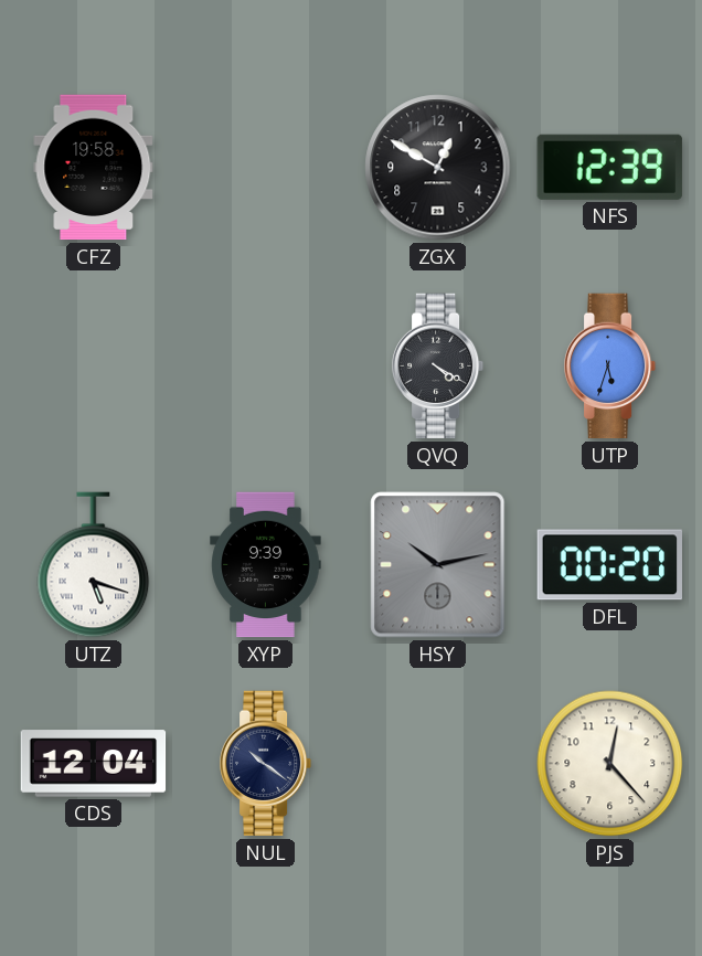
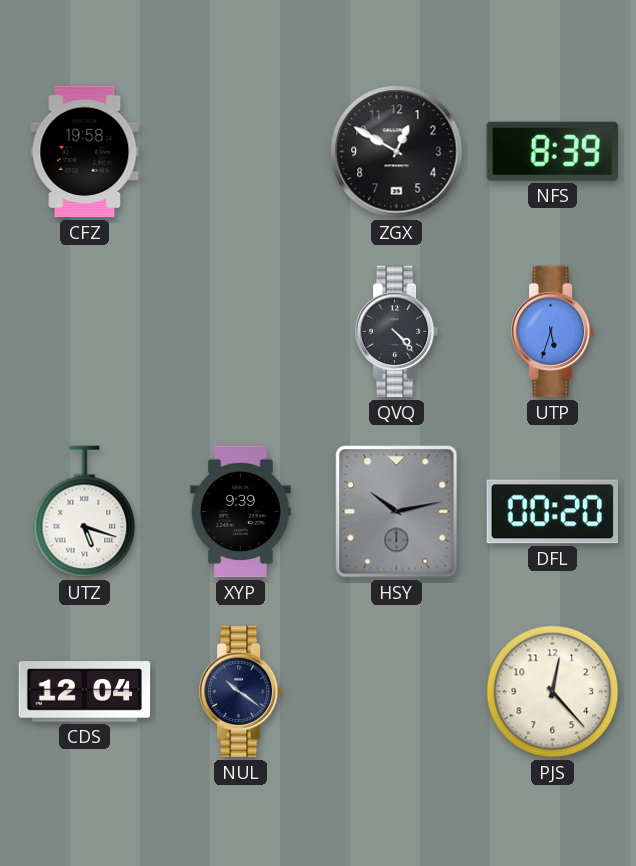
NFS: 12:39 -> 8:39
QVQ: 4:20 -> 4:23
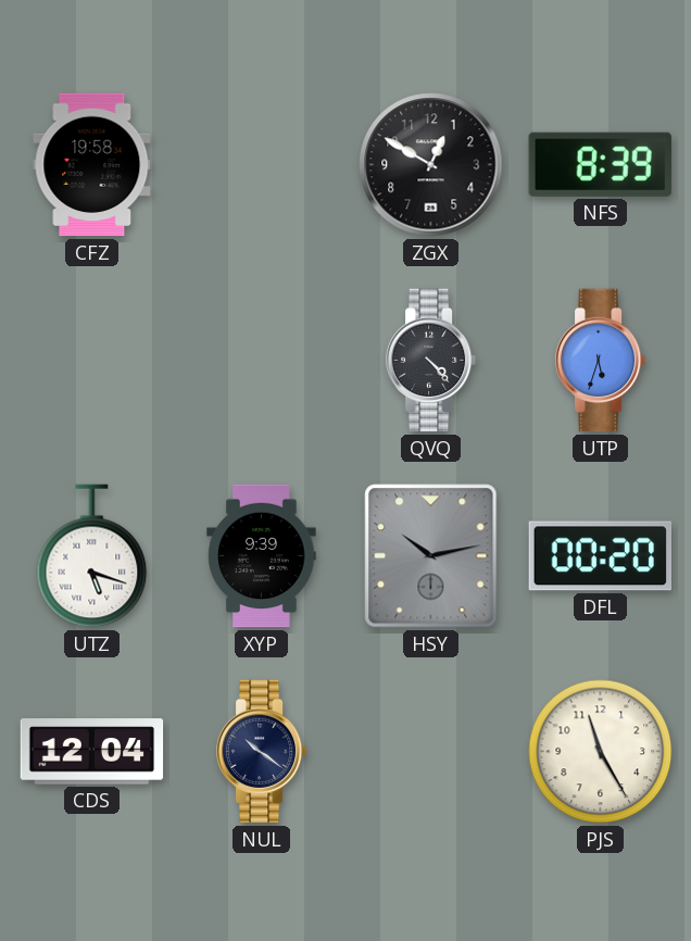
PJS: 12:23 -> 11:25
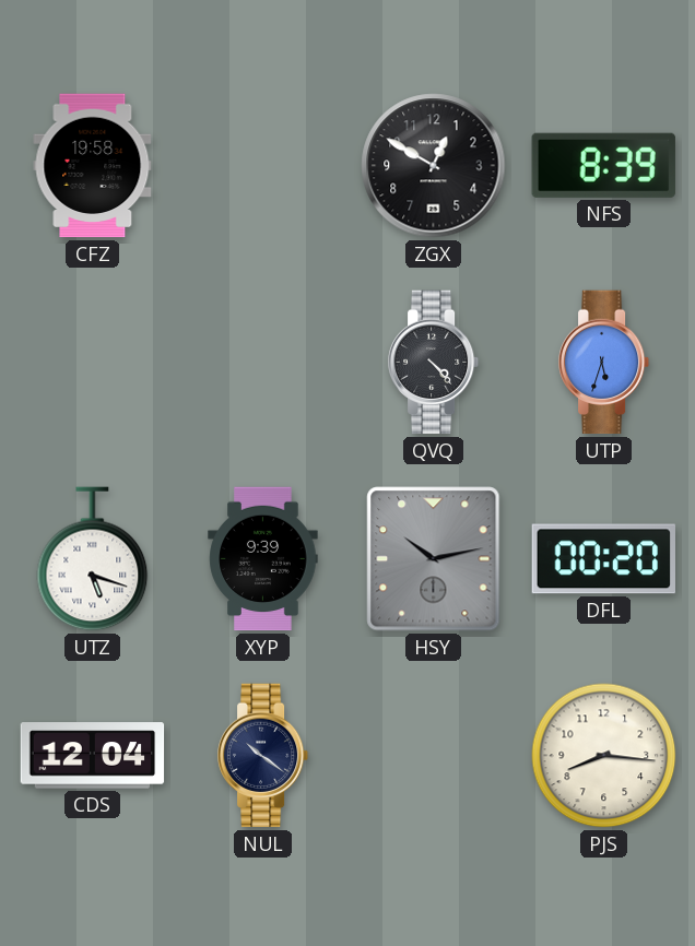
PJS: 11:25 -> 8:16
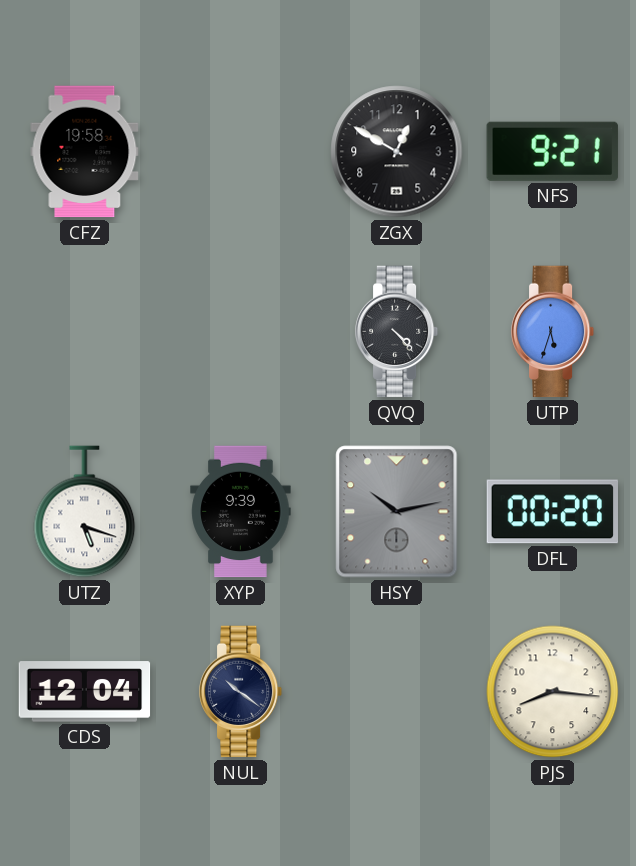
NFS: 8:39 -> 9:21
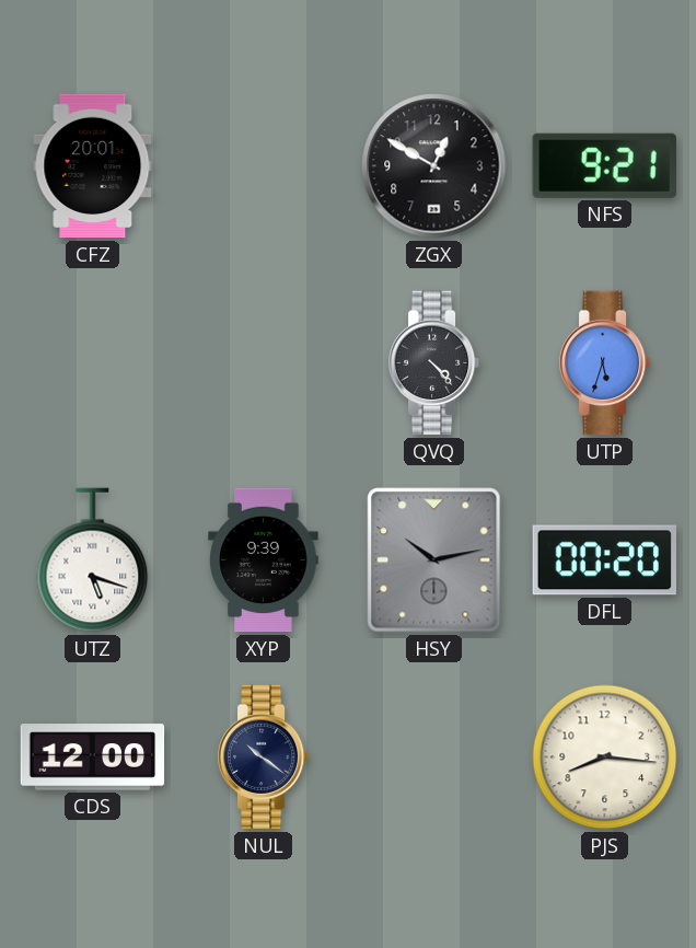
CFZ: 19:58 -> 20:01
CDS: 12:04 -> 12:00
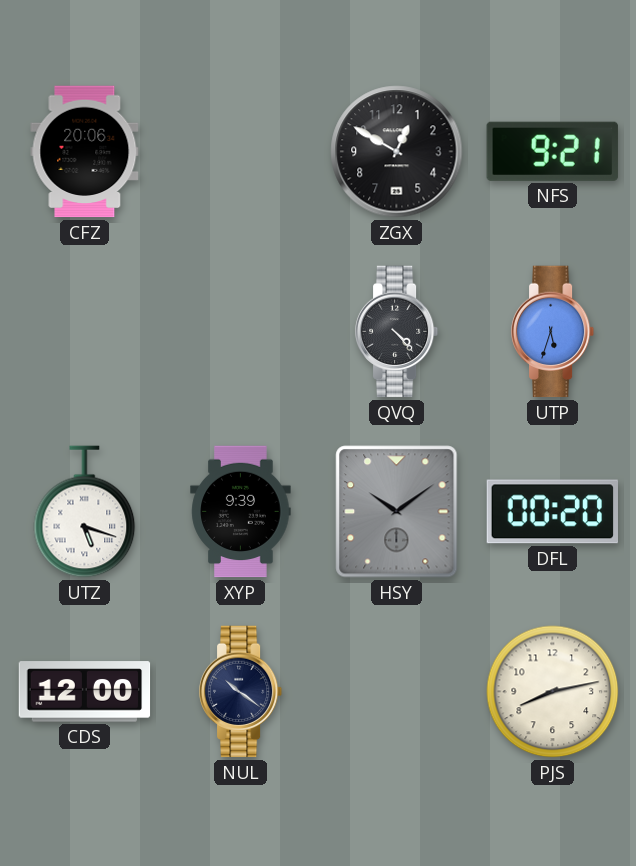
CFZ: 20:01 -> 20:06
HSY: 10:13 -> 10:09
PJS: 8:16 -> 8:13
